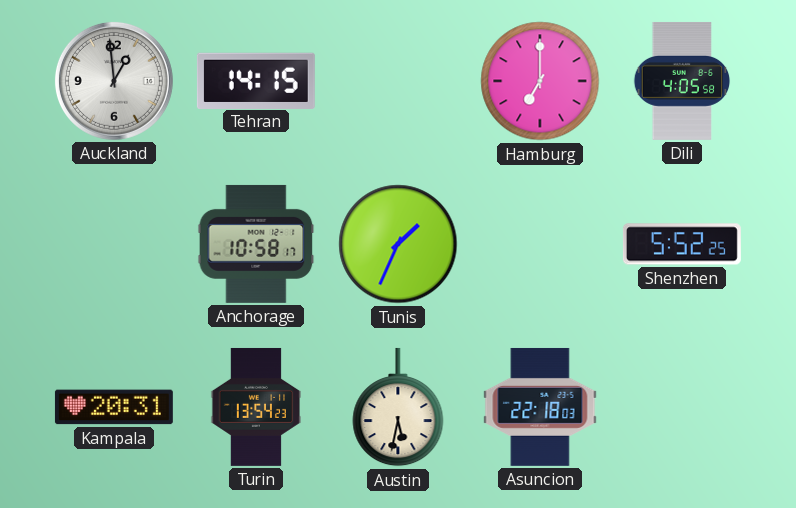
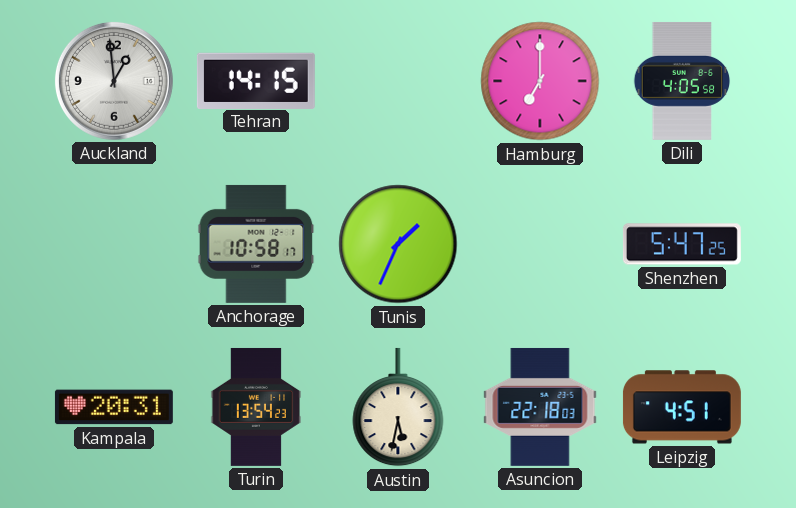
Shenzhen: 5:52 -> 5:47
Leipzig: none -> 4:51
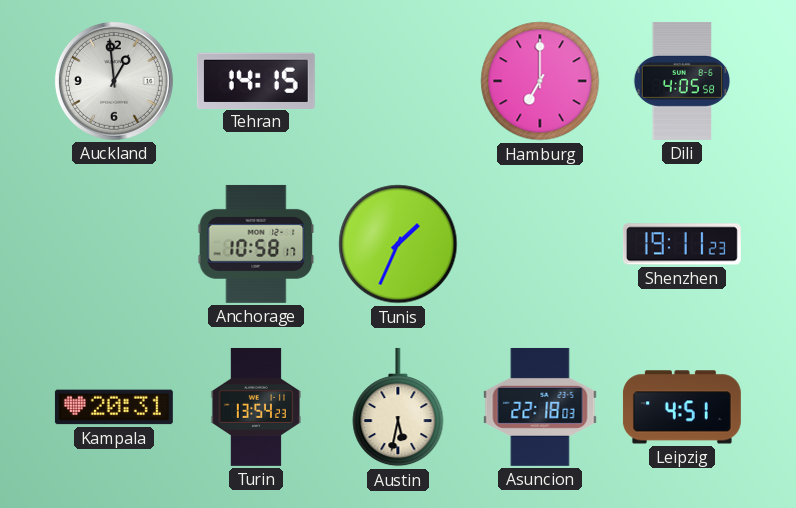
Shenzhen: 5:47 -> 19:11
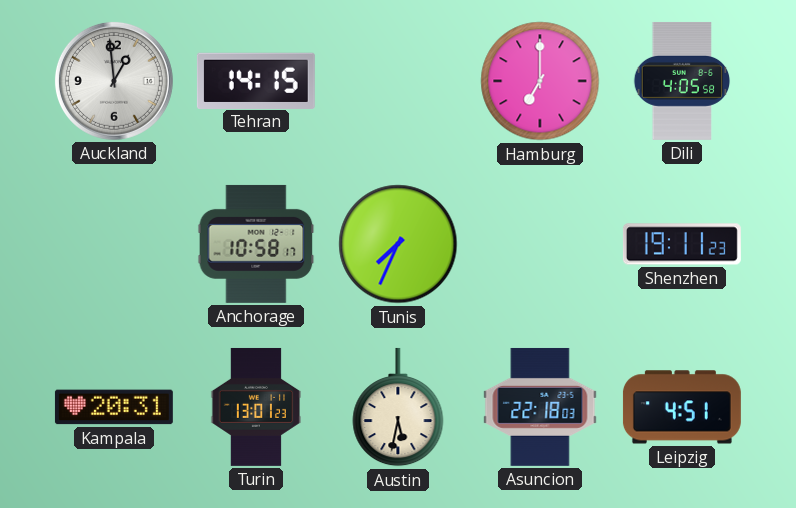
Tunis: 1:34 -> 7:34
Turin: 13:54 -> 13:01
